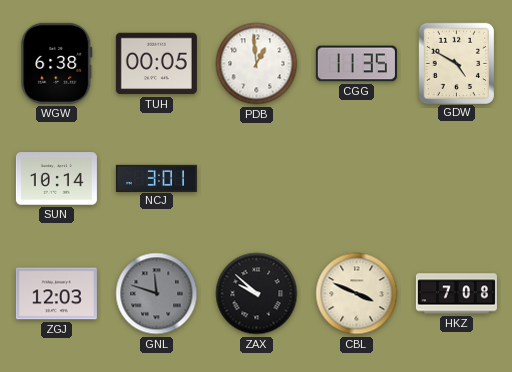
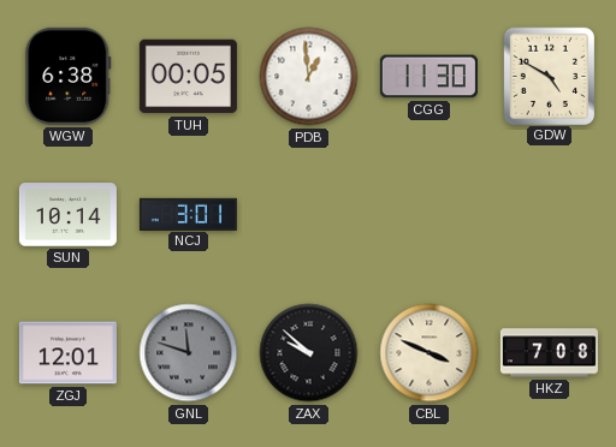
CGG: 11:35 -> 11:30
ZGJ: 12:03 -> 12:01
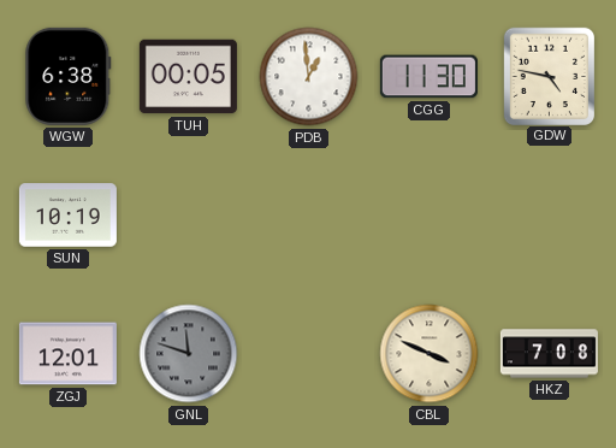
GDW: 4:50 -> 4:47
SUN: 10:14 -> 10:19
NCJ: 3:01 -> none
ZAX: 9:52 -> none
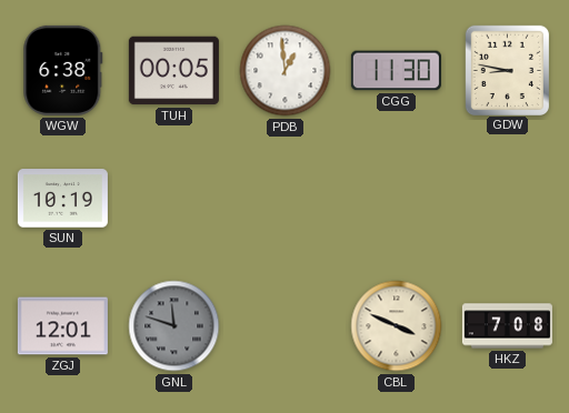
GDW: 4:47 -> 8:47
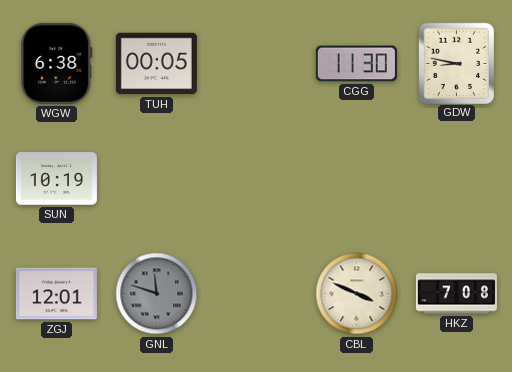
PDB: 12:59 -> none
